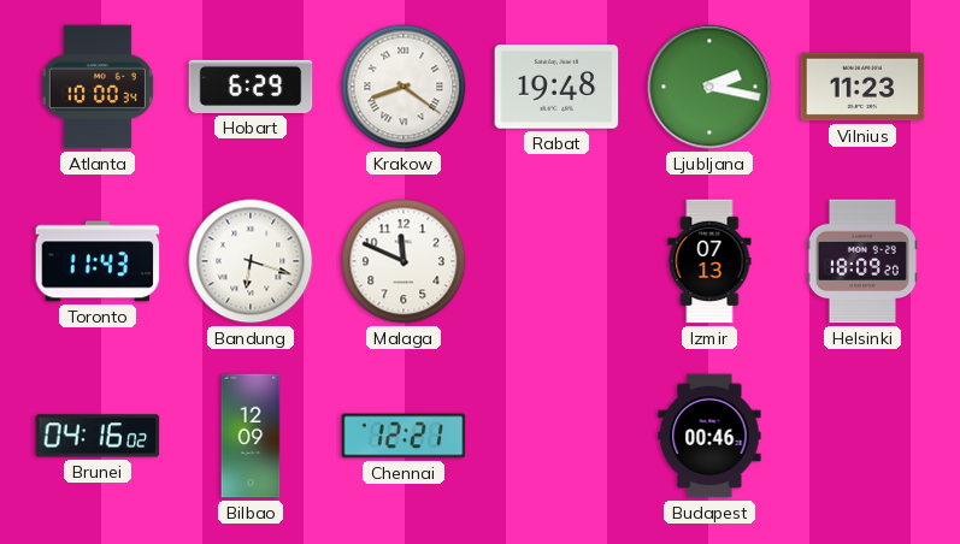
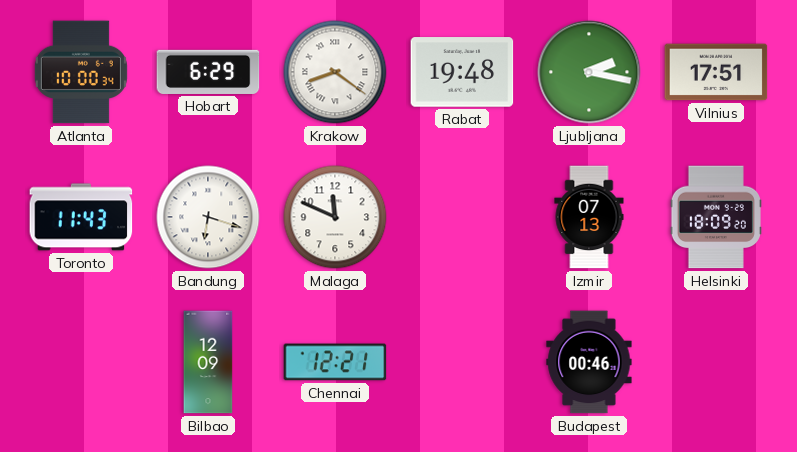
Vilnius: 11:23 -> 17:51
Brunei: 04:16 -> none
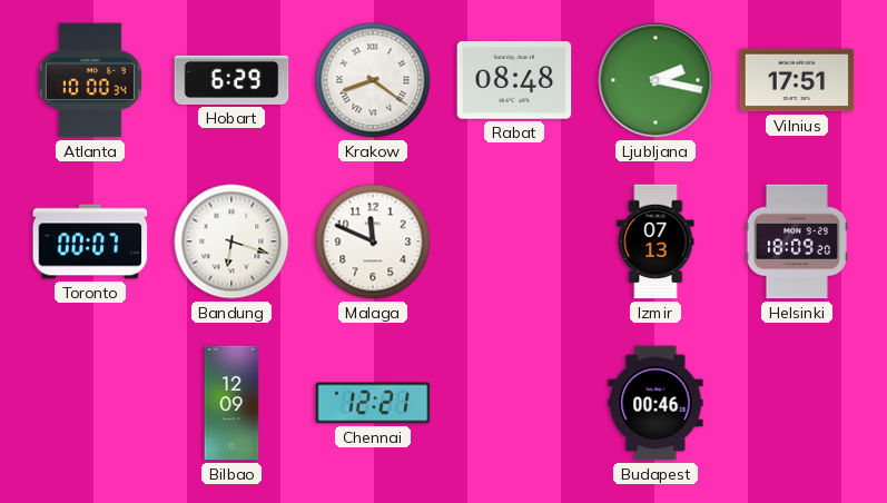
Rabat: 19:48 -> 08:48
Toronto: 11:43 -> 00:07
